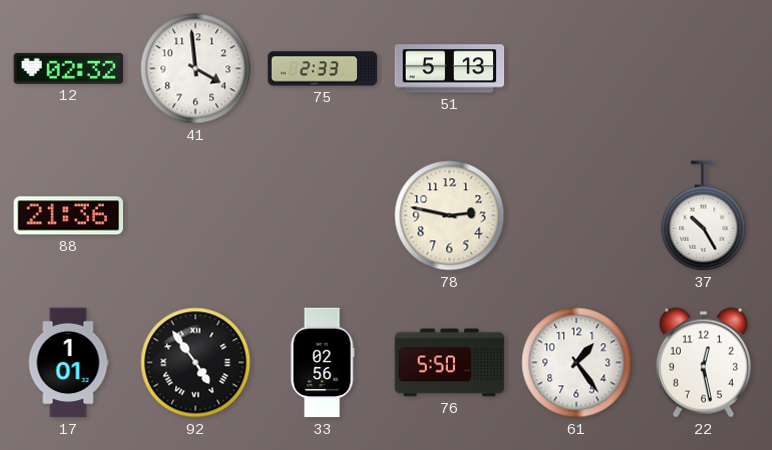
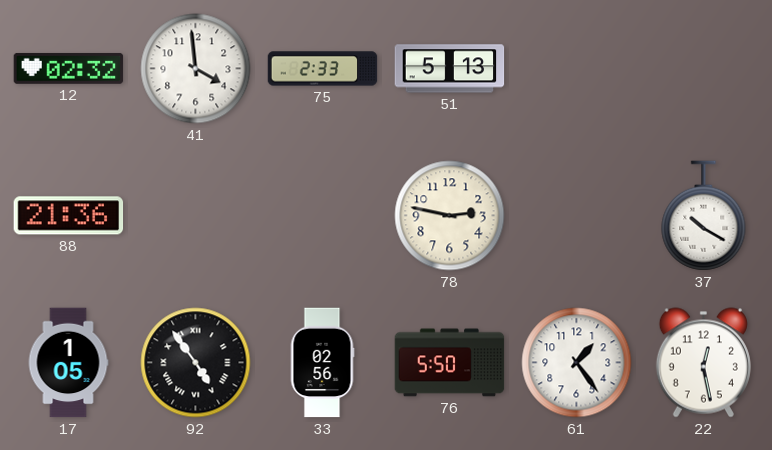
37: 10:25 -> 10:20
17: 1:01 -> 1:05
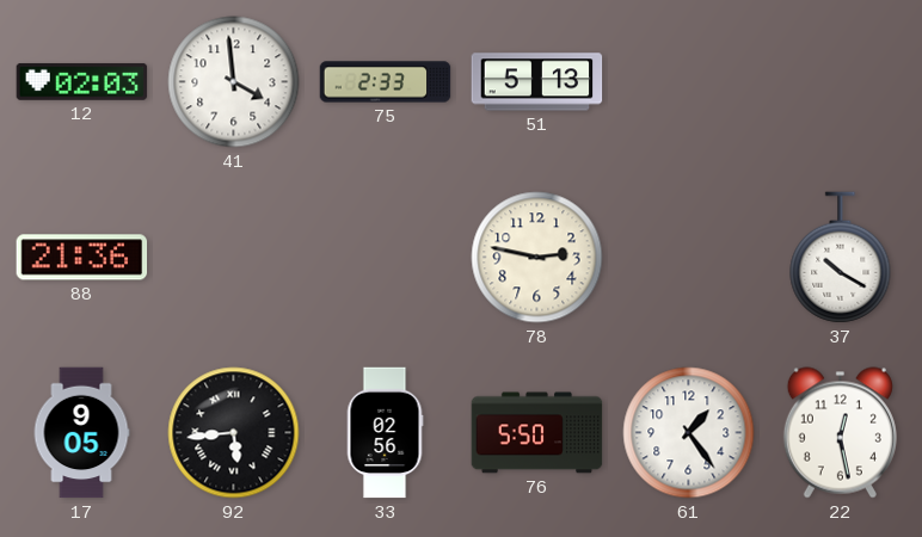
12: 02:32 -> 02:03
17: 1:05 -> 9:05
92: 4:54 -> 5:44
